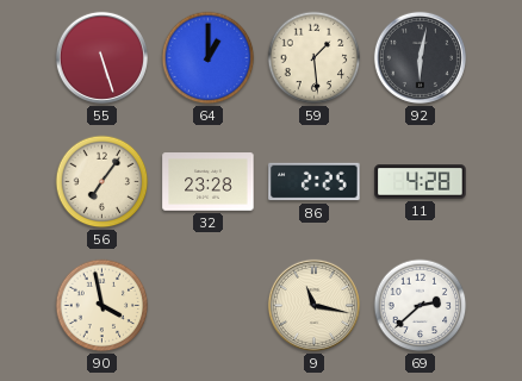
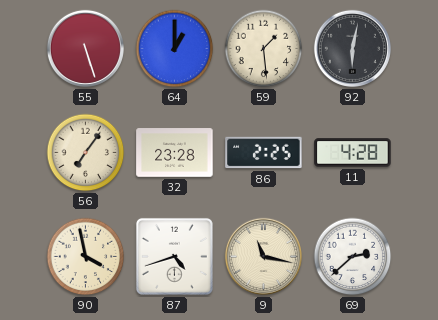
87: none -> 4:42
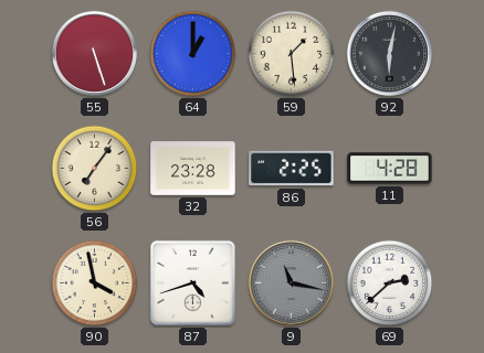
9 dial: cream -> grey
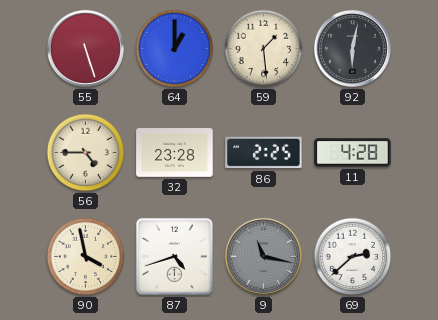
56: 7:06 -> 4:45
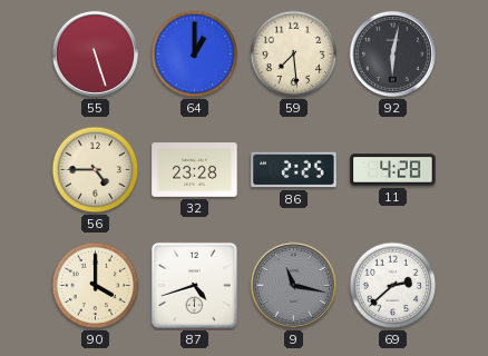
59: 1:29 -> 7:29
90: 3:58 -> 4:00
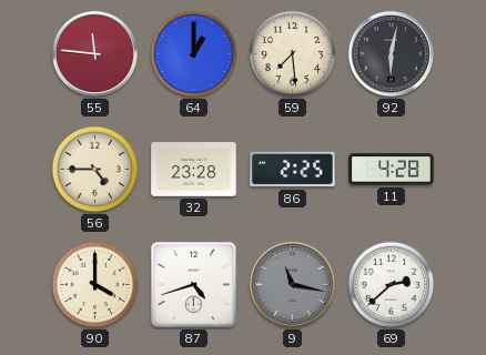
55: 5:27 -> 11:46
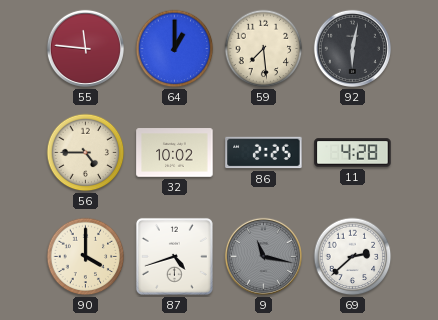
32: 23:28 -> 10:02
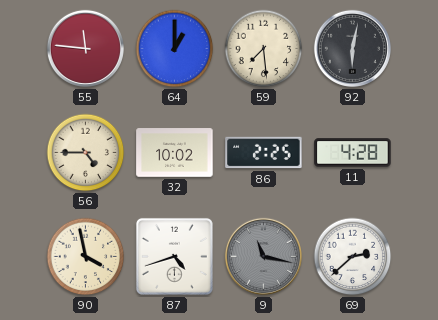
90: 4:00 -> 3:58
